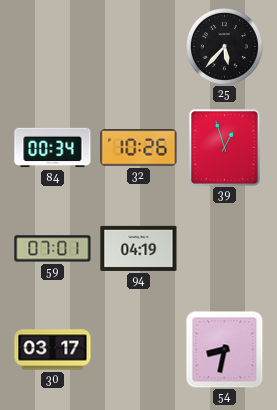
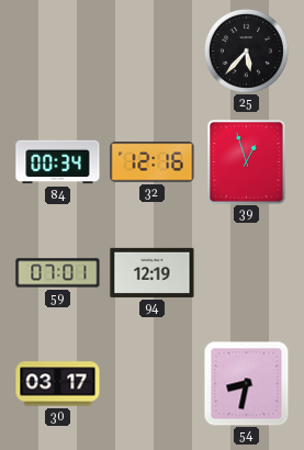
32: 10:26 -> 12:16
94: 04:19 -> 12:19
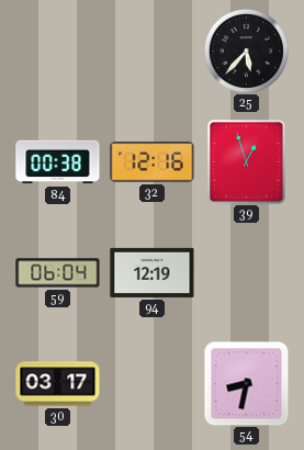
84: 00:34 -> 00:38
59: 07:01 -> 06:04
